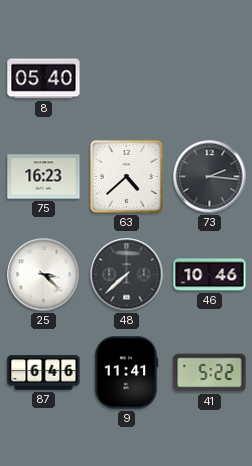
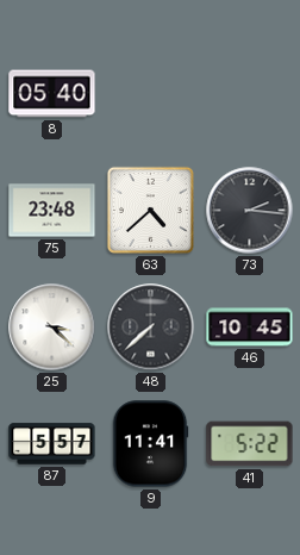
75: 16:23 -> 23:48
46: 10:46 -> 10:45
87: 6:46 -> 5:57
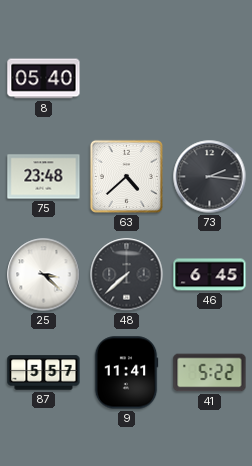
46: 10:45 -> 6:45
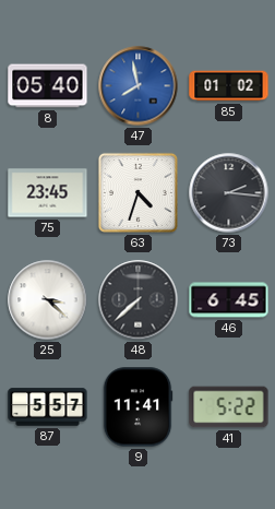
47: none -> 7:58
85: none -> 01:02
75: 23:48 -> 23:45
63: 4:38 -> 4:33
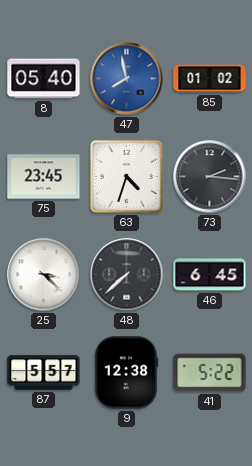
9: 11:41 -> 12:38
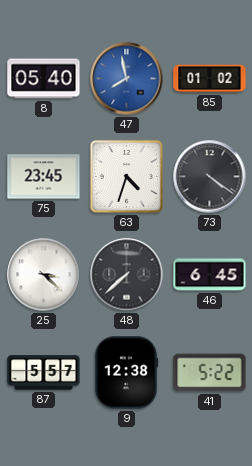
73: 2:16 -> 4:21
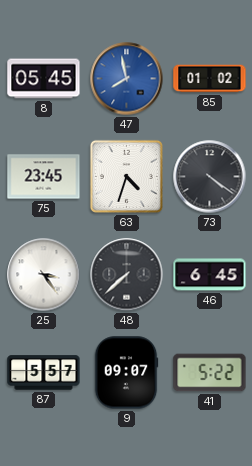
8: 05:40 -> 05:45
25: 3:22 -> 3:24
9: 12:38 -> 09:07
